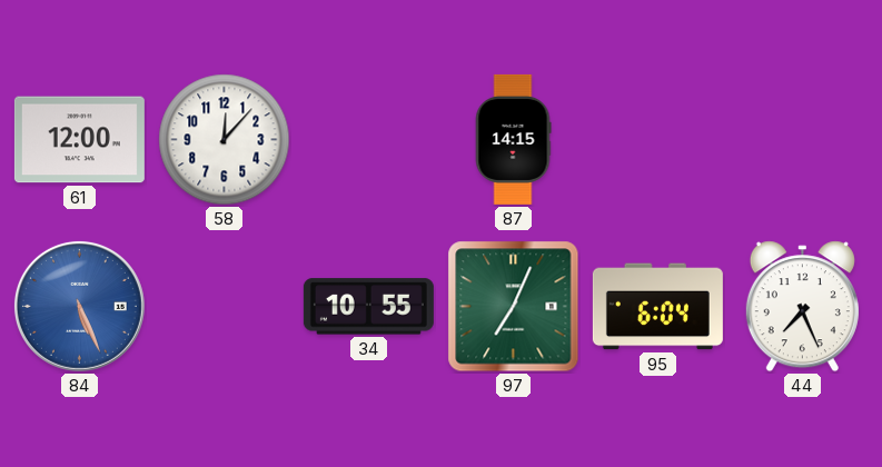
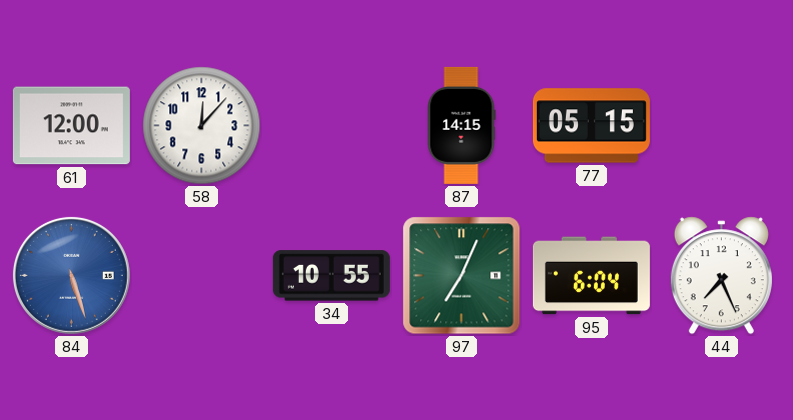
77: none -> 05:15
84: 5:26 -> 5:27
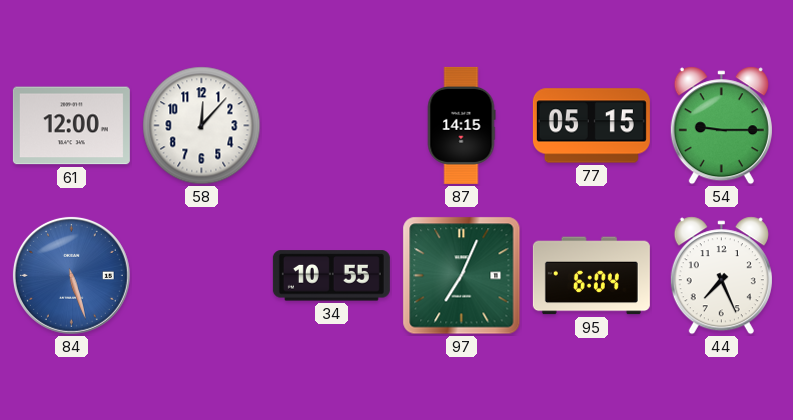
54: none -> 9:15
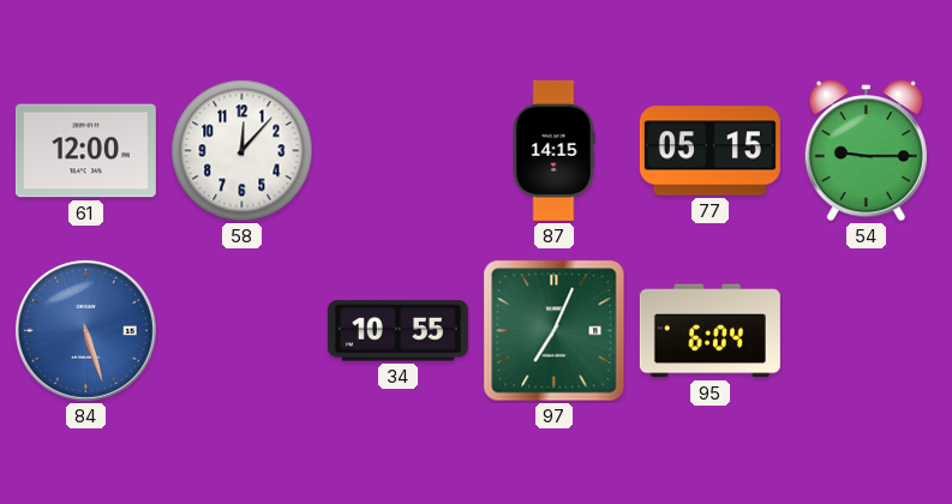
44: 7:26 -> none
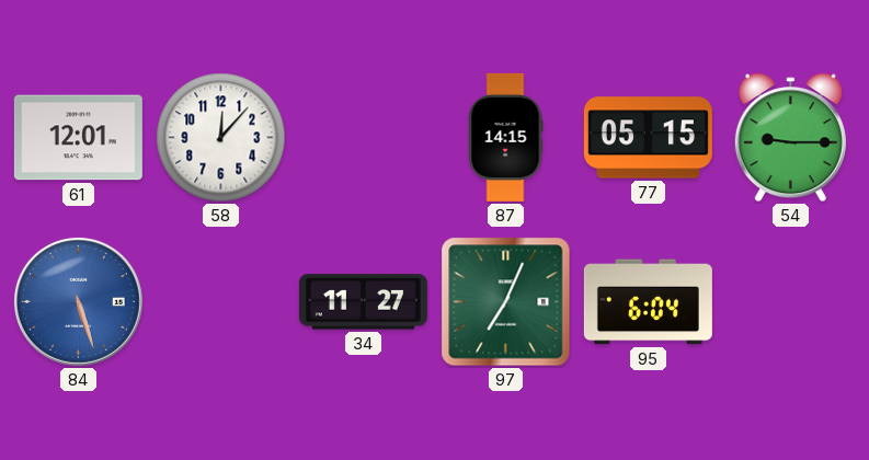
61: 12:00 -> 12:01
34: 10:55 -> 11:27
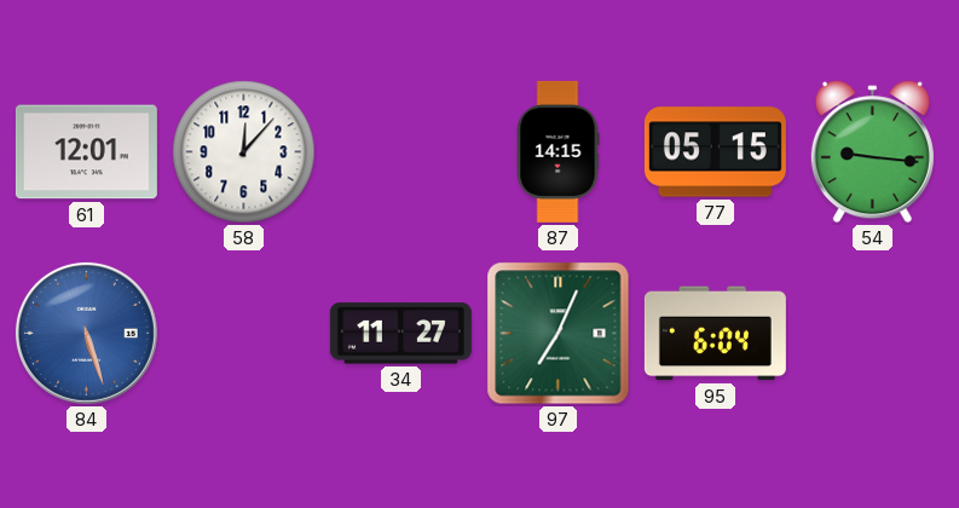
54: 9:15 -> 9:16
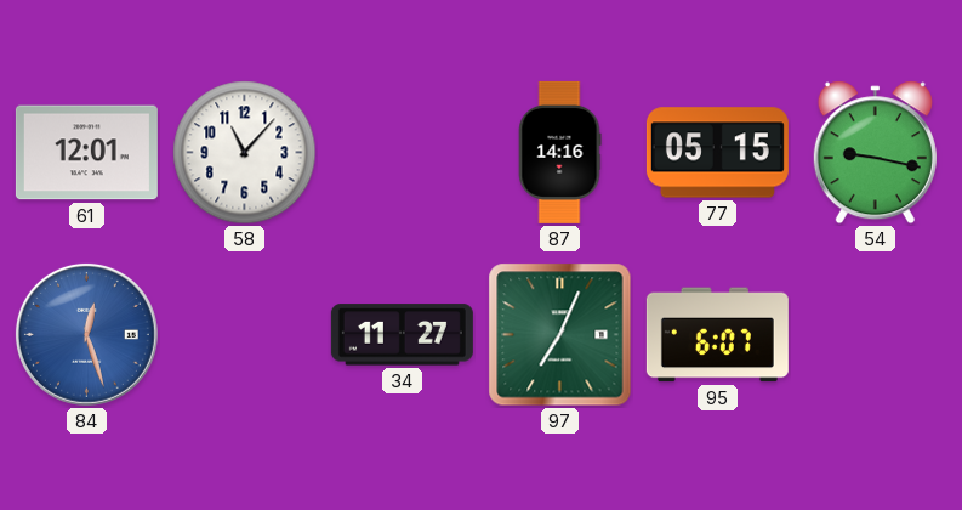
58: 12:07 -> 11:07
87: 14:15 -> 14:16
54: 9:16 -> 9:17
84: 5:27 -> 12:27
95: 6:04 -> 6:07
